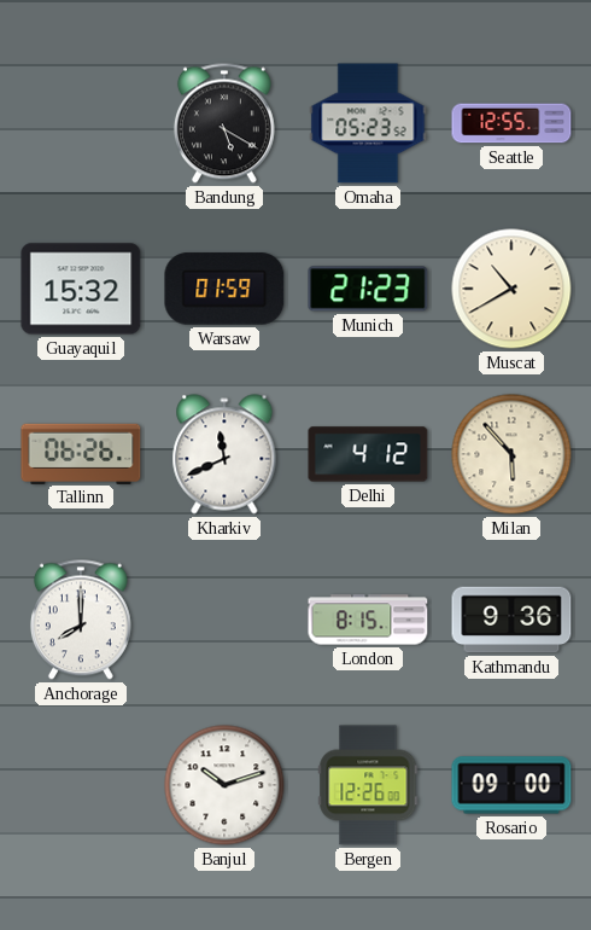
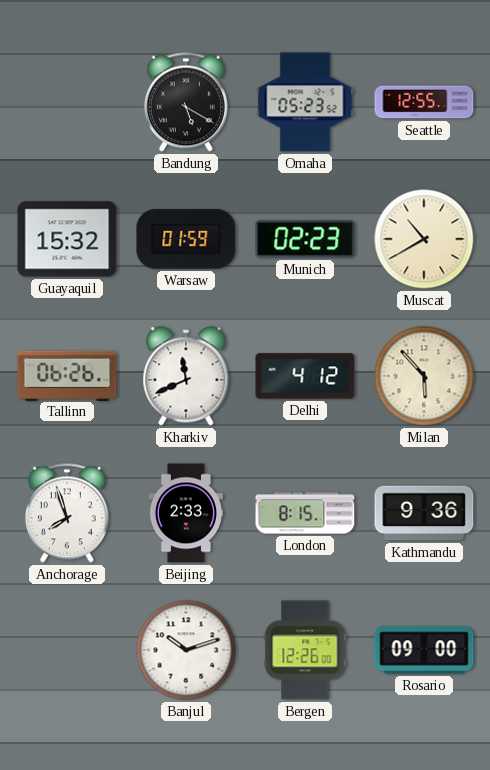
Munich: 21:23 -> 02:23
Anchorage: 8:00 -> 7:57
Beijing: none -> 2:33
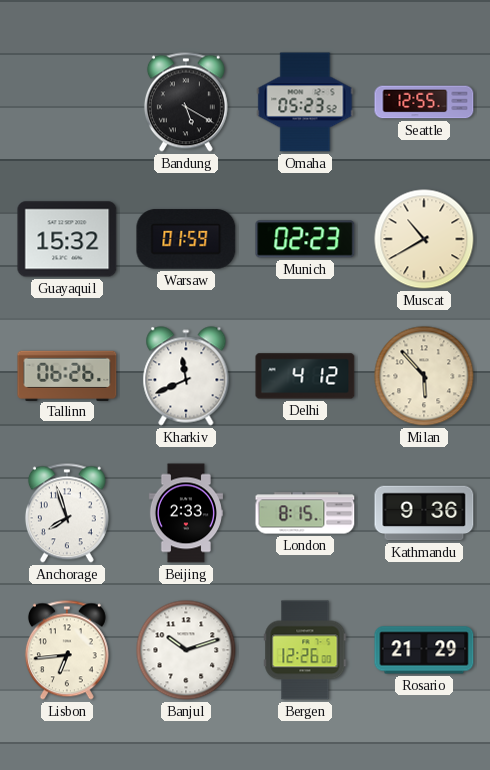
Lisbon: none -> 6:44
Rosario: 09:00 -> 21:29
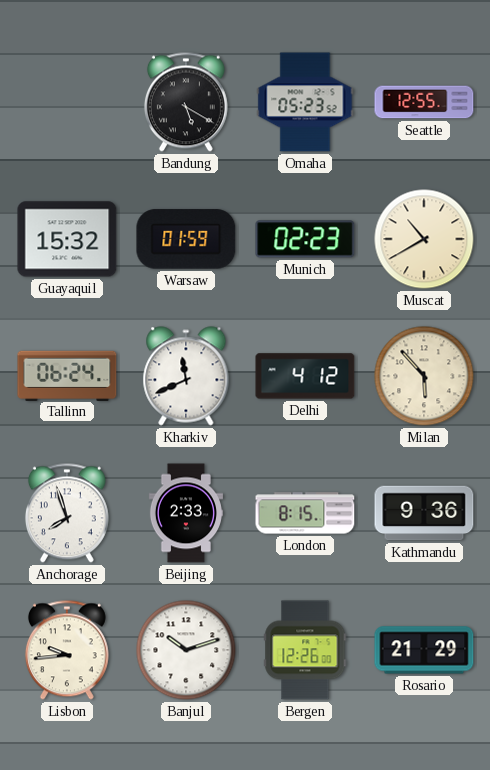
Tallinn: 06:26 -> 06:24
Lisbon: 6:44 -> 9:44
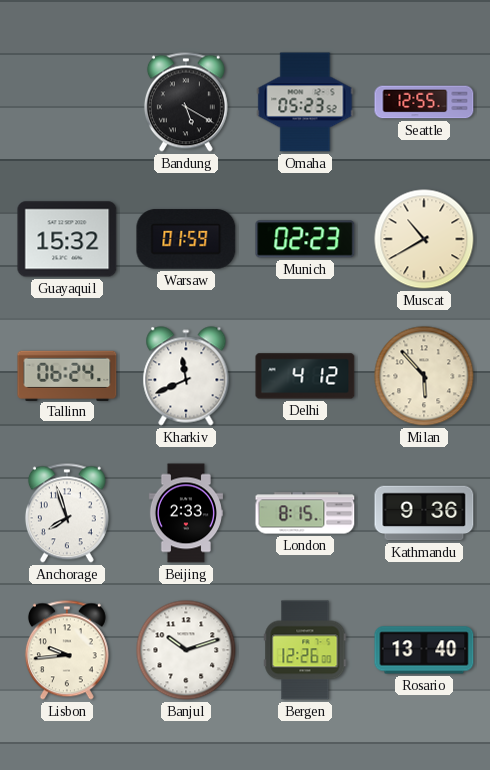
Rosario: 21:29 -> 13:40
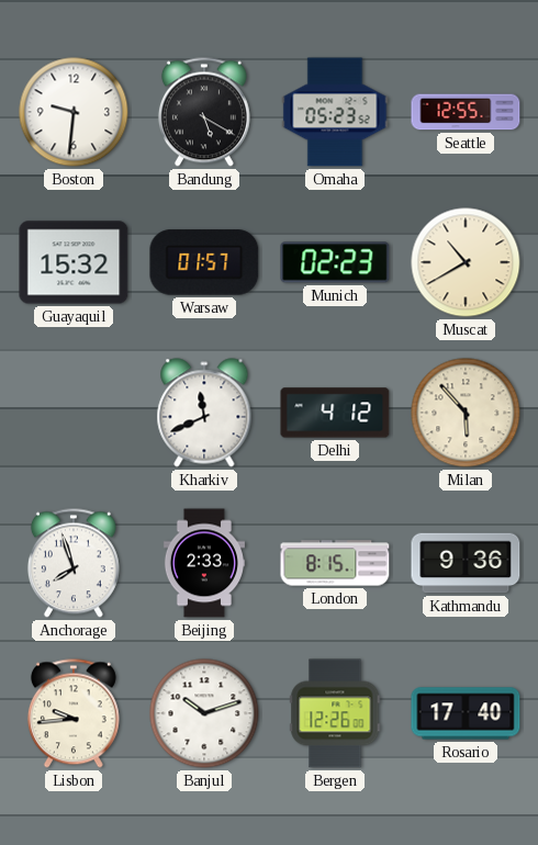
Boston: none -> 9:31
Warsaw: 01:59 -> 01:57
Tallinn: 06:24 -> none
Rosario: 13:40 -> 17:40
